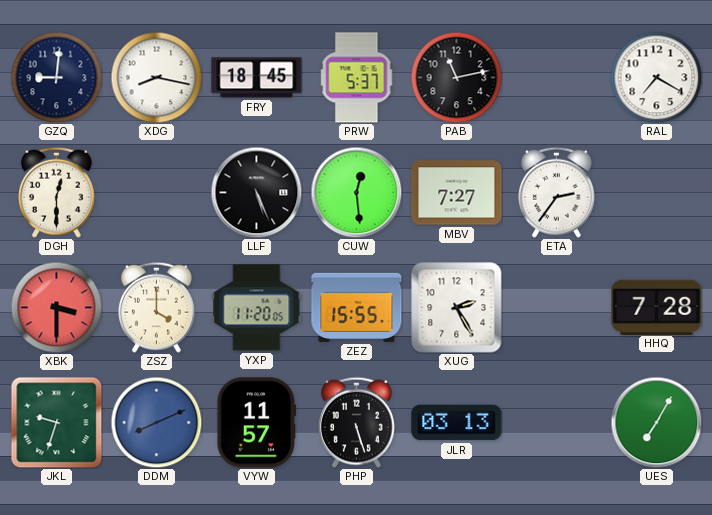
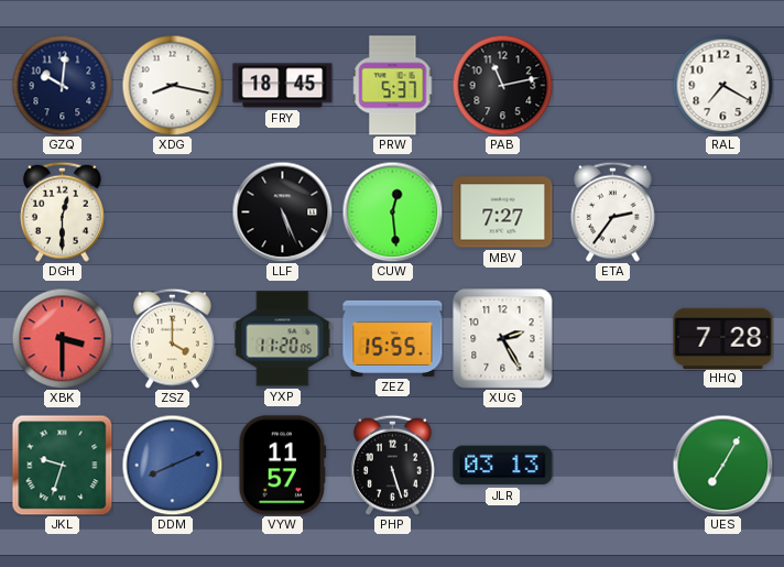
GZQ: 9:01 -> 10:01
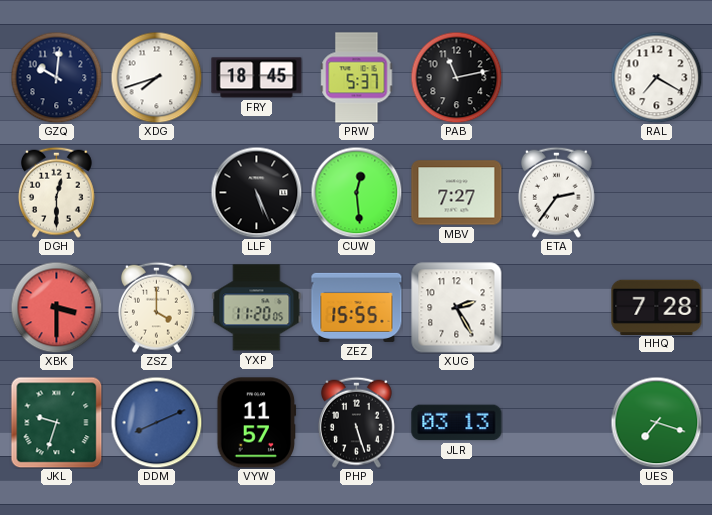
XDG: 8:17 -> 7:42
UES: 7:05 -> 7:18
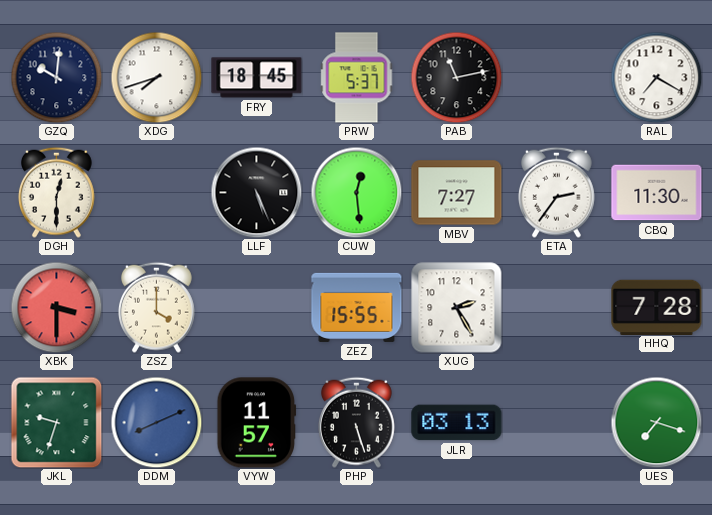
CBQ: none -> 11:30
YXP: 11:20 -> none
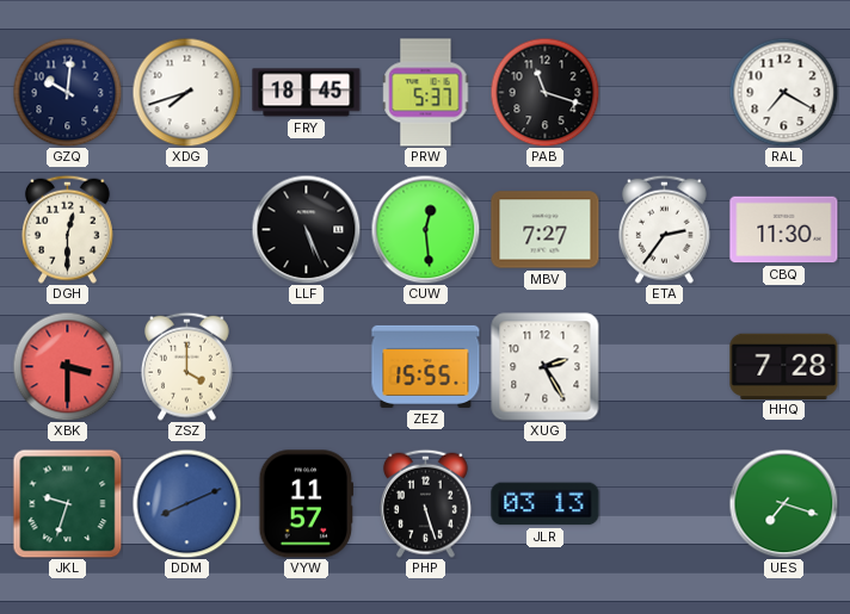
PAB: 11:13 -> 11:18
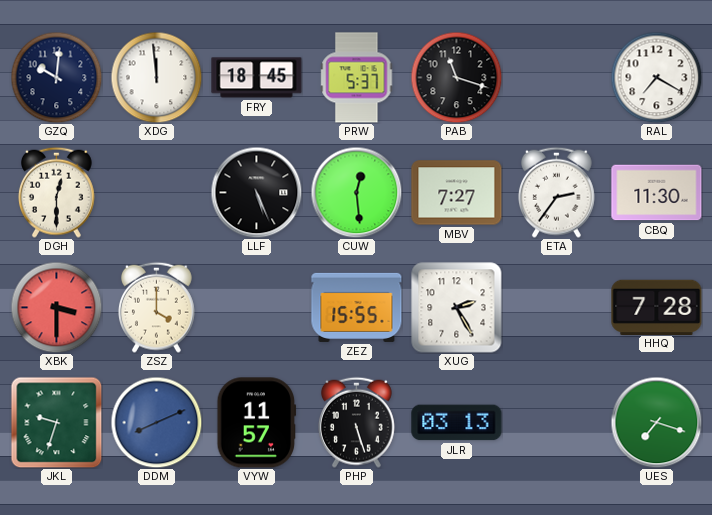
XDG: 7:42 -> 11:59
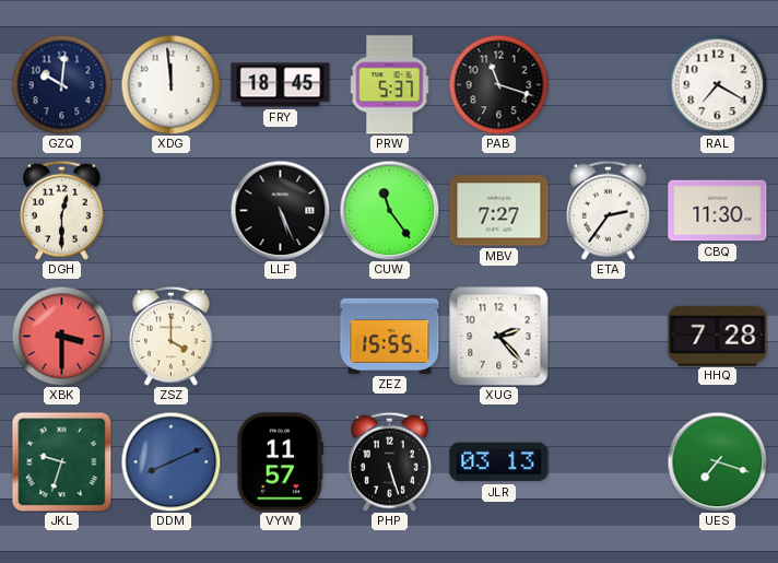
CUW: 12:29 -> 11:24
XUG: 2:25 -> 2:23
